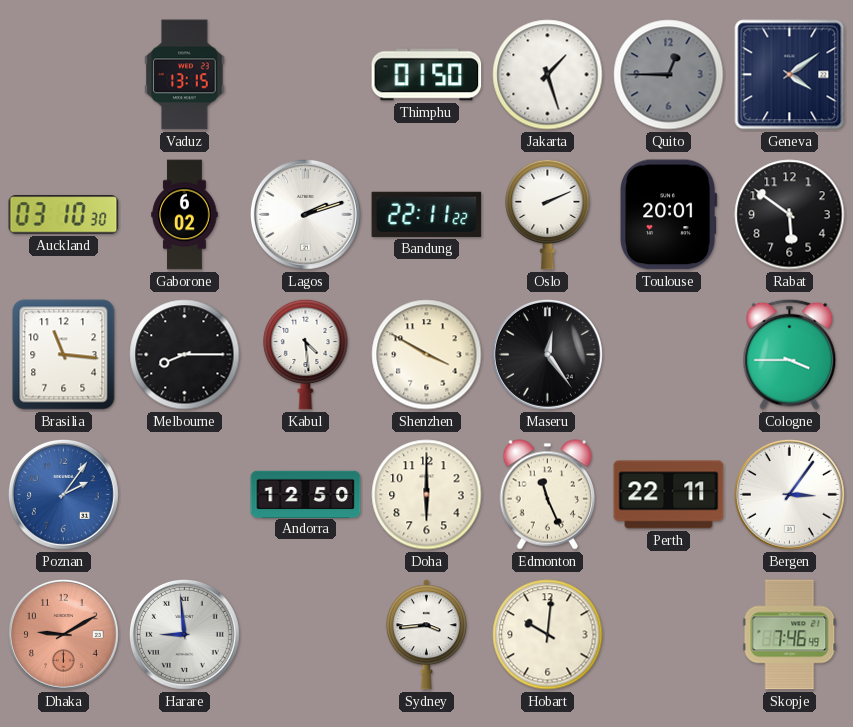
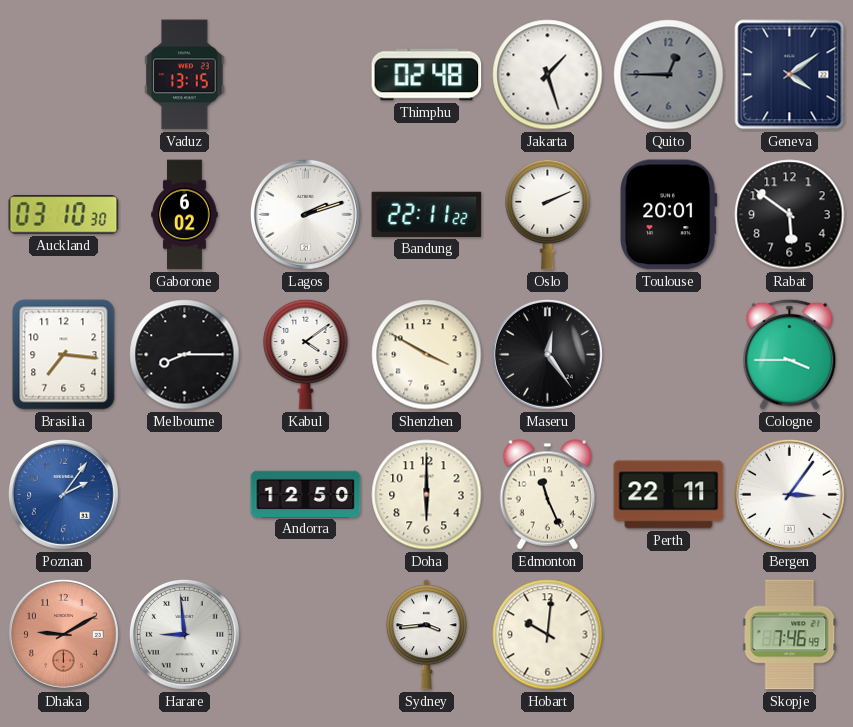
Thimphu: 01:50 -> 02:48
Brasilia: 11:16 -> 7:16
Kabul: 4:29 -> 4:09
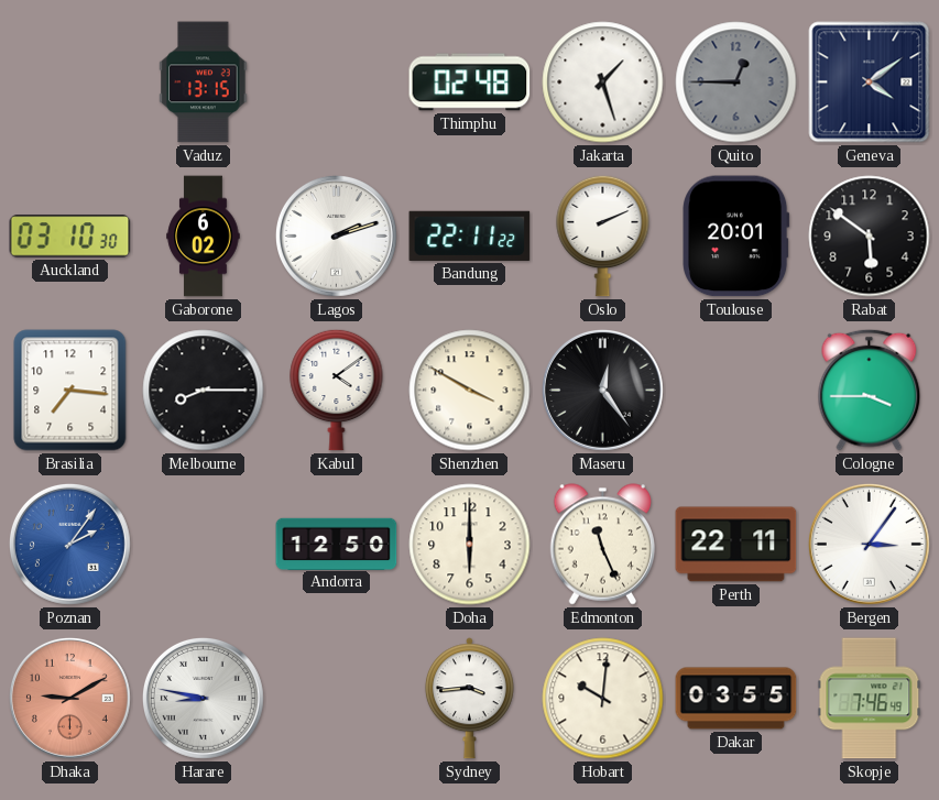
Harare: 8:59 -> 8:47
Dakar: none -> 03:55
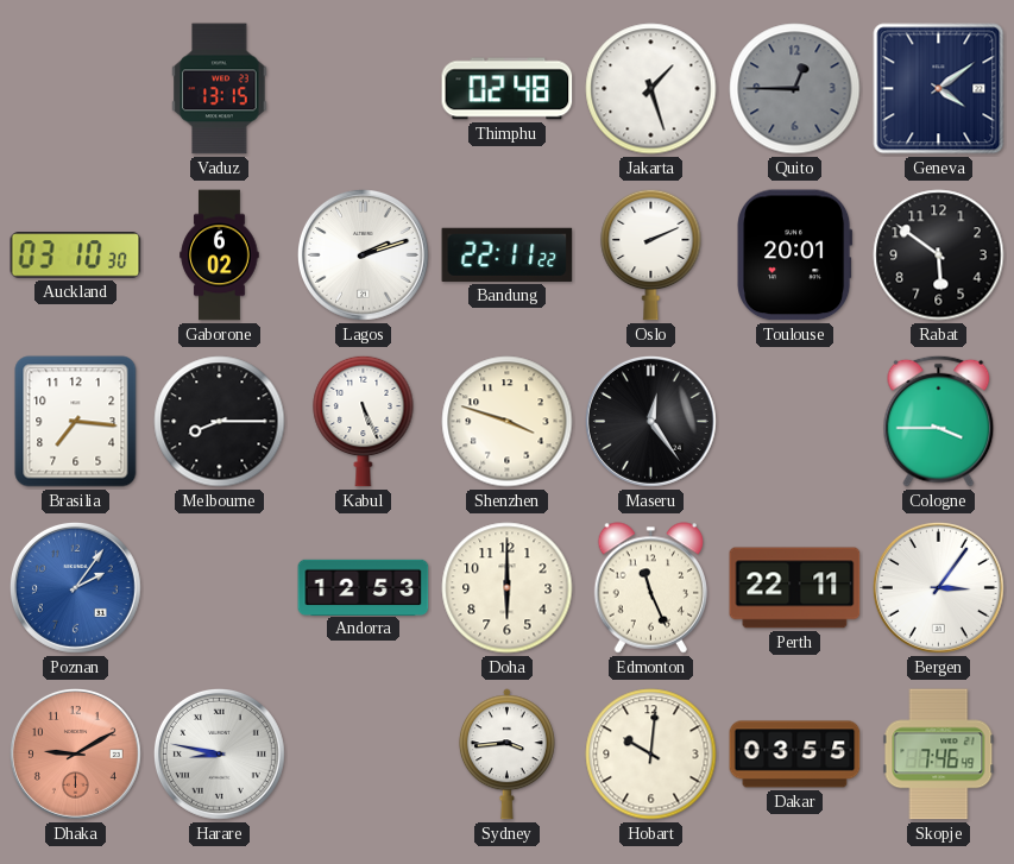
Kabul: 4:09 -> 5:26
Shenzhen: 3:50 -> 3:48
Andorra: 12:50 -> 12:53
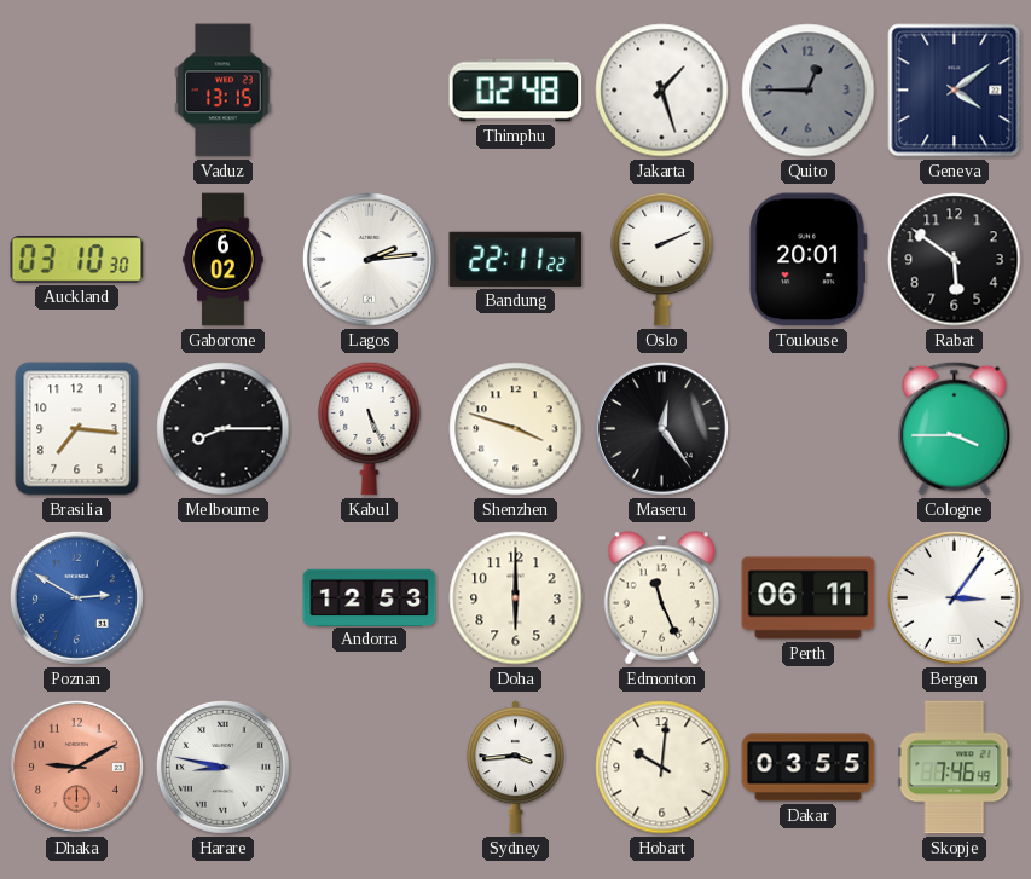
Lagos: 2:12 -> 2:14
Poznan: 2:06 -> 2:50
Perth: 22:11 -> 06:11
